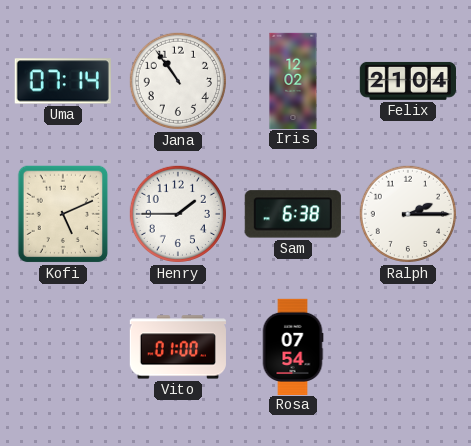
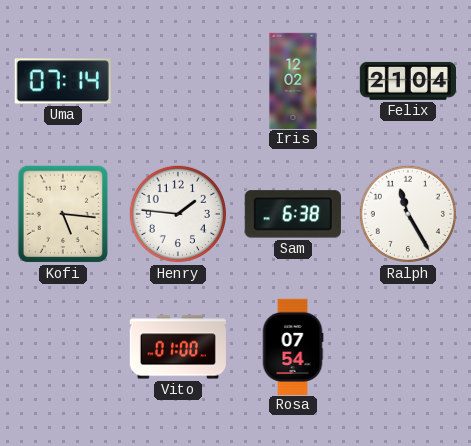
Jana: 10:54 -> none
Kofi: 5:11 -> 5:16
Henry: 1:45 -> 1:46
Ralph: 2:15 -> 11:25
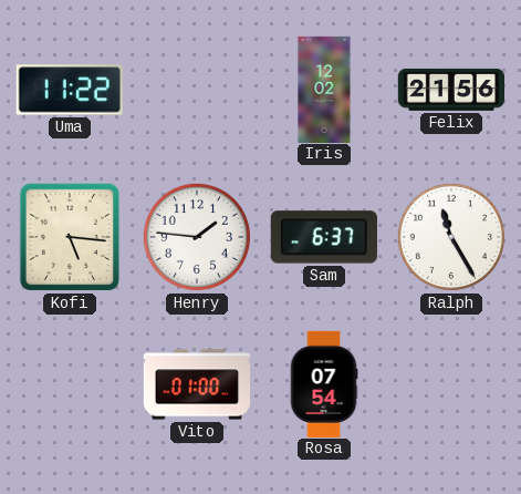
Uma: 07:14 -> 11:22
Felix: 21:04 -> 21:56
Sam: 6:38 -> 6:37
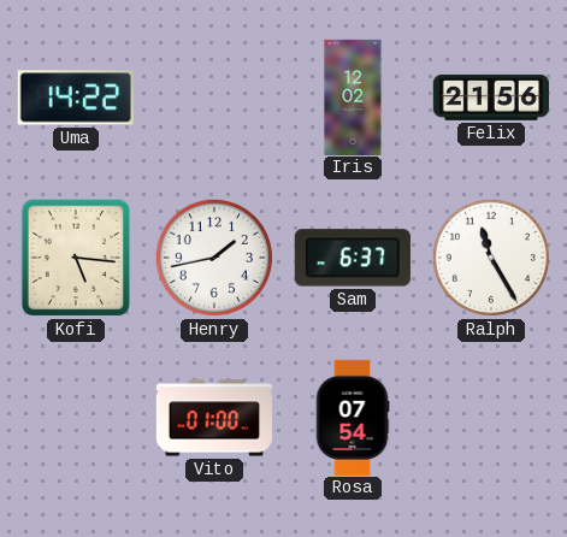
Uma: 11:22 -> 14:22
Henry: 1:46 -> 1:43
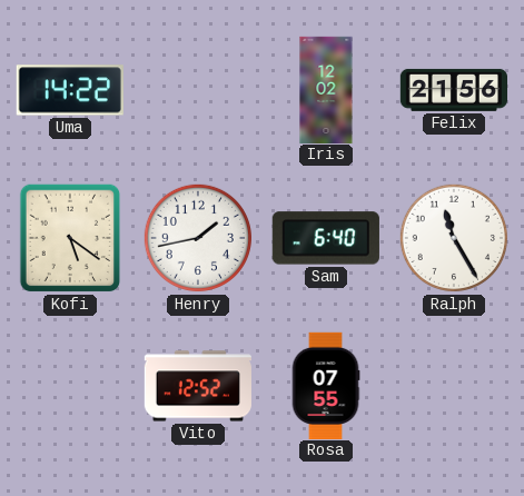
Kofi: 5:16 -> 5:21
Sam: 6:37 -> 6:40
Vito: 01:00 -> 12:52
Rosa: 07:54 -> 07:55
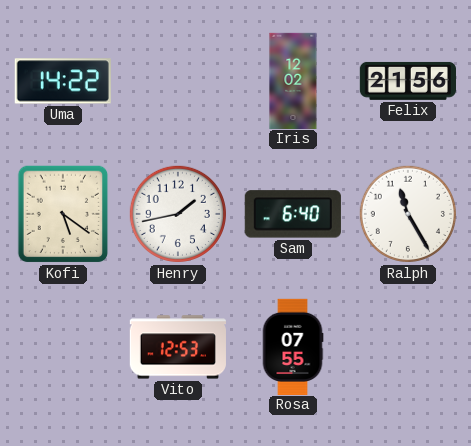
Vito: 12:52 -> 12:53
